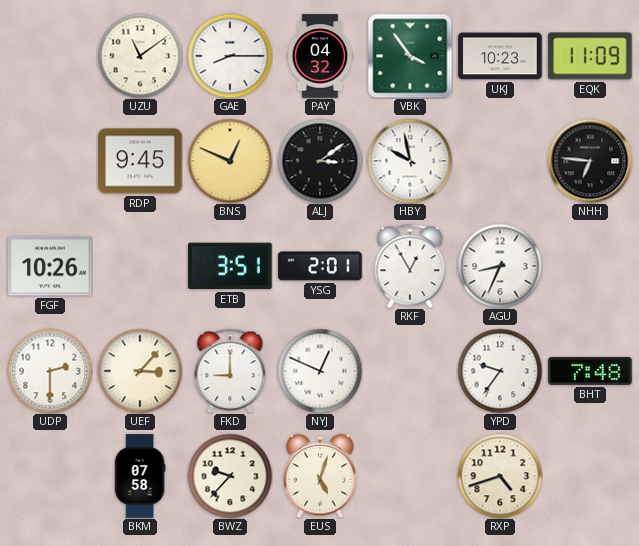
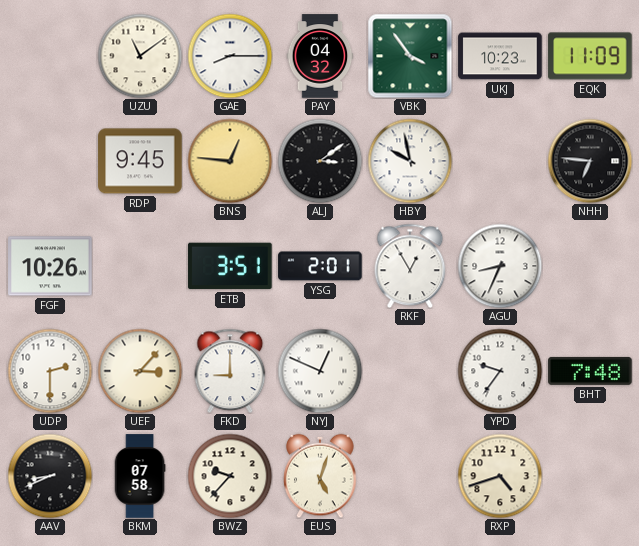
BNS: 12:49 -> 12:46
AAV: none -> 8:41
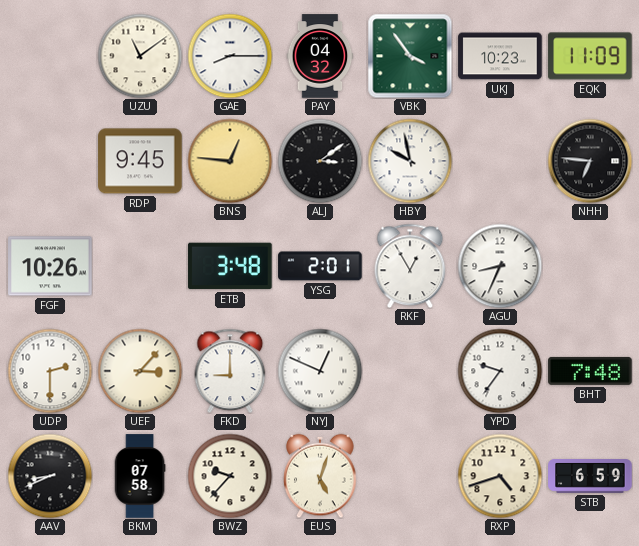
ETB: 3:51 -> 3:48
STB: none -> 6:59
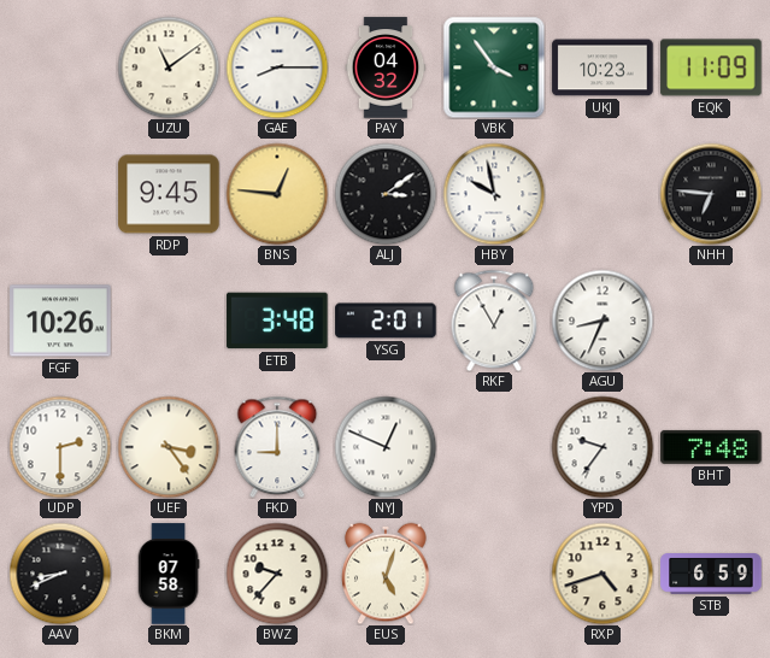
UEF: 3:07 -> 3:24
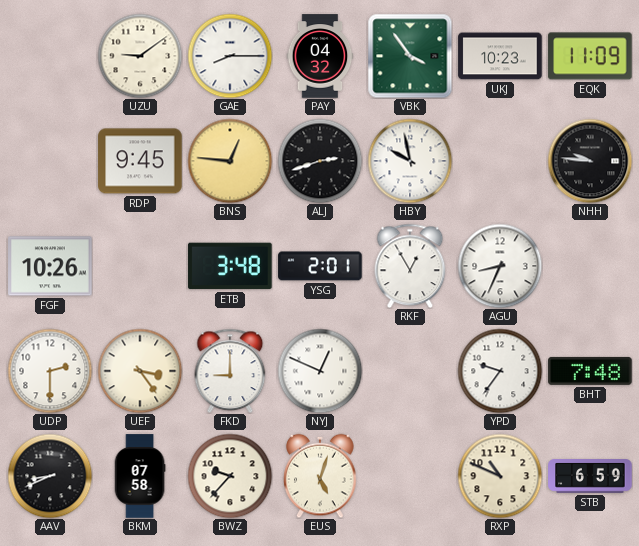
UZU: 11:09 -> 9:09
ALJ: 3:09 -> 2:42
NHH: 6:46 -> 9:46
RXP: 4:42 -> 10:49
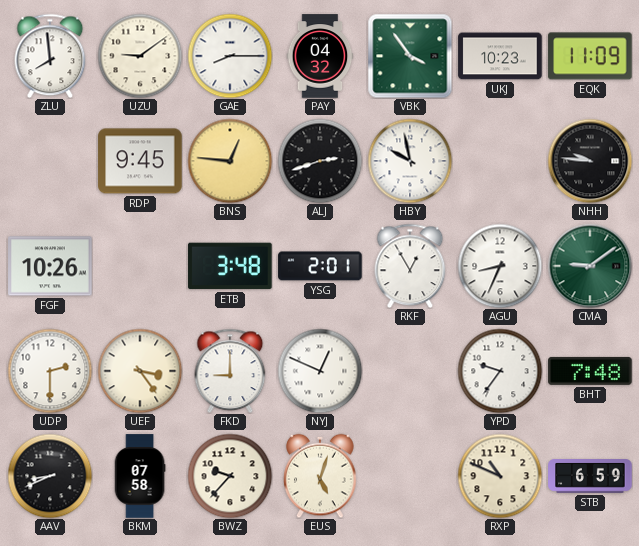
ZLU: none -> 7:59
CMA: none -> 9:09
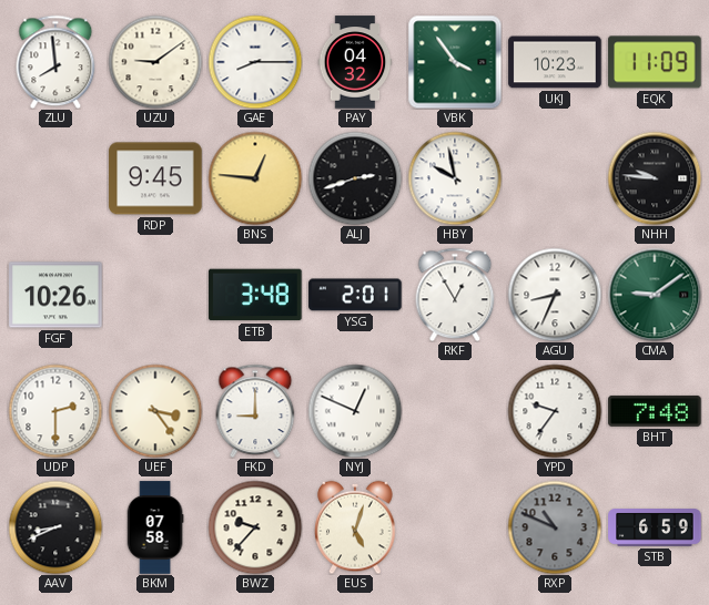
RXP dial: cream -> grey
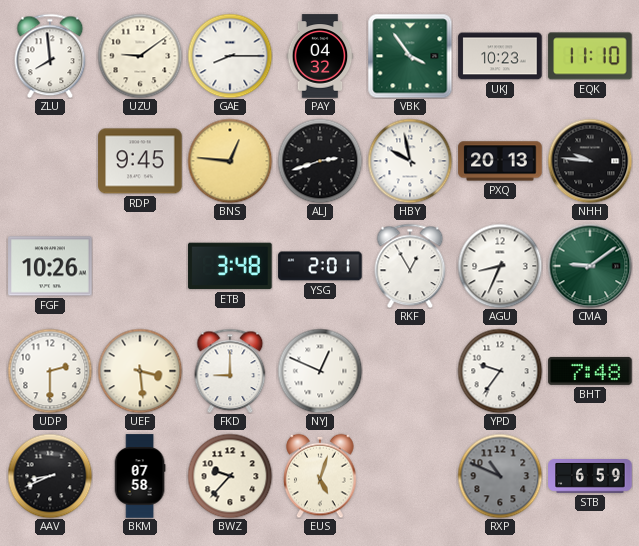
EQK: 11:09 -> 11:10
PXQ: none -> 20:13
UEF: 3:24 -> 3:29
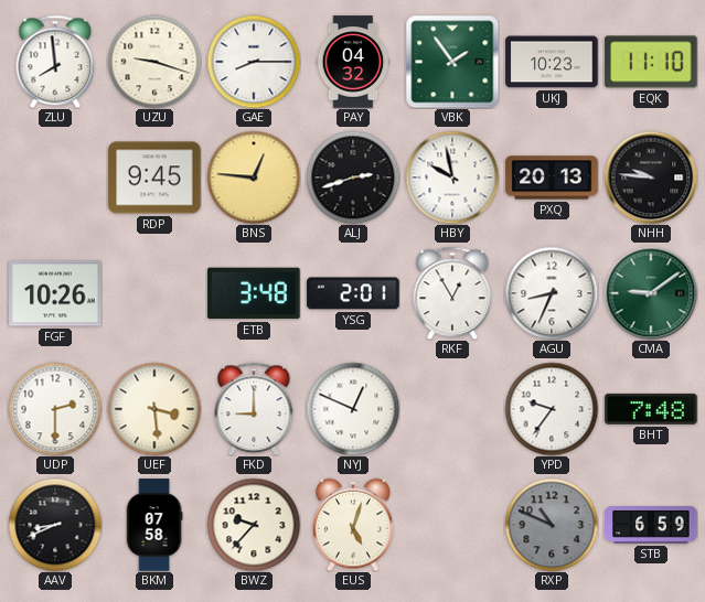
UZU: 9:09 -> 9:18
VBK: 3:54 -> 1:54
